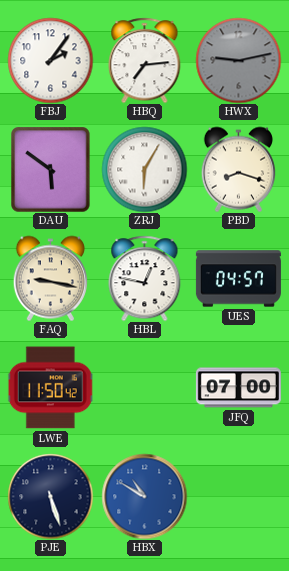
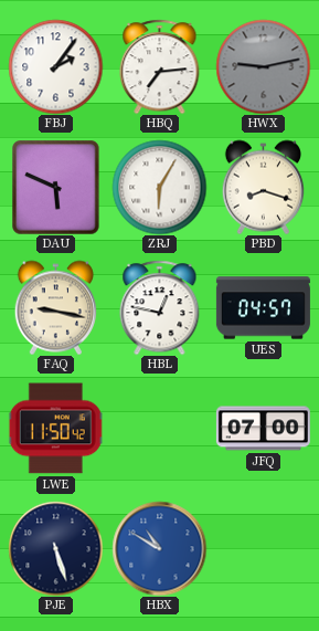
DAU: 5:51 -> 5:49
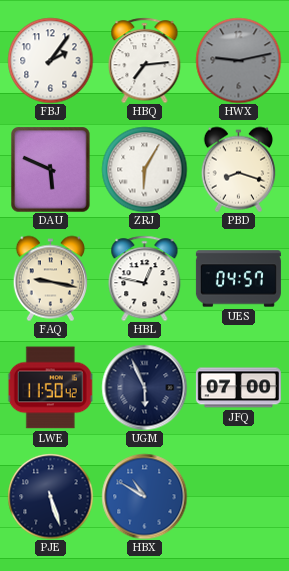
UGM: none -> 5:56
